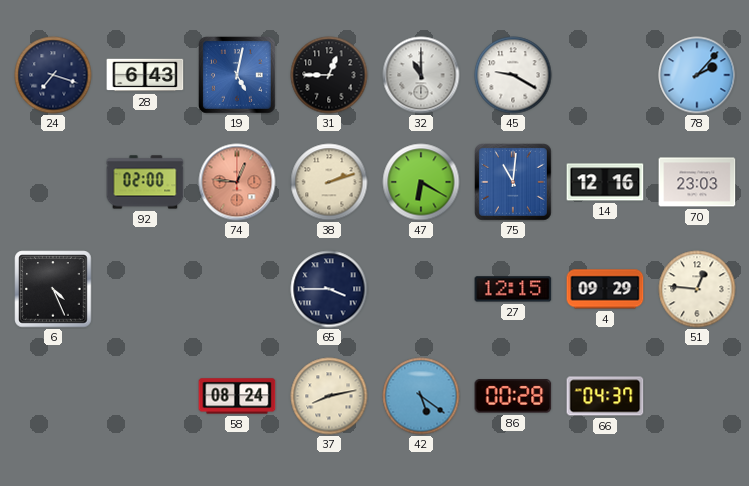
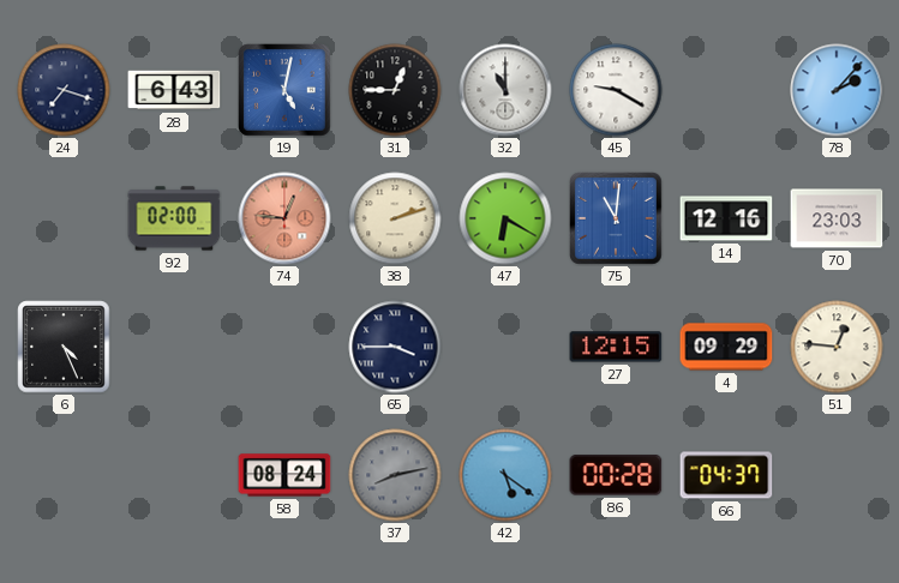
37 dial: cream -> grey
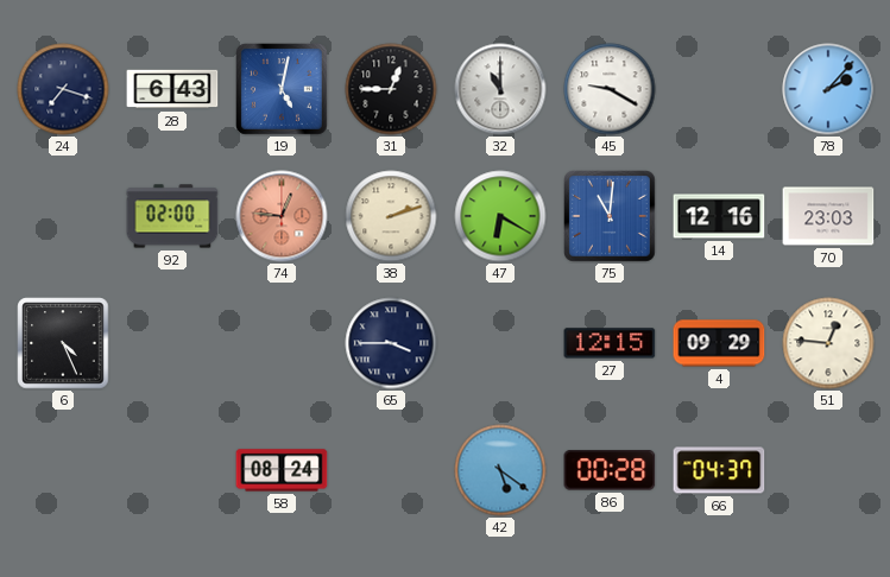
37: 8:13 -> none
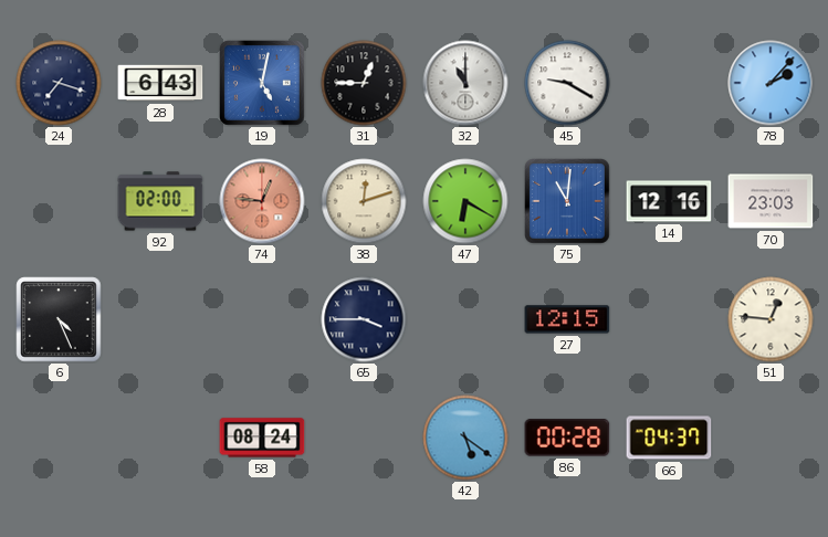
38: 2:12 -> 12:12
4: 09:29 -> none
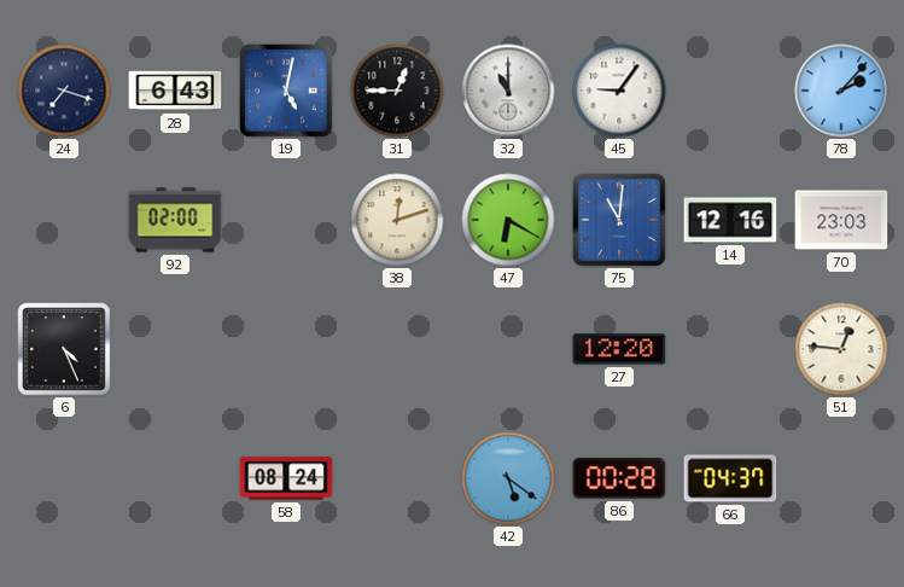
45: 9:20 -> 9:06
74: 12:46 -> none
65: 3:45 -> none
27: 12:15 -> 12:20
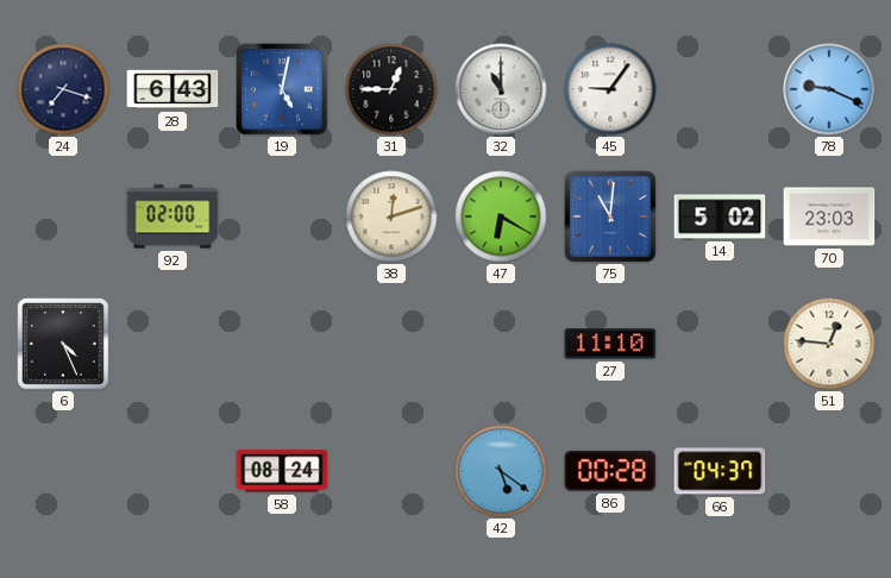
78: 2:07 -> 9:19
14: 12:16 -> 5:02
27: 12:20 -> 11:10
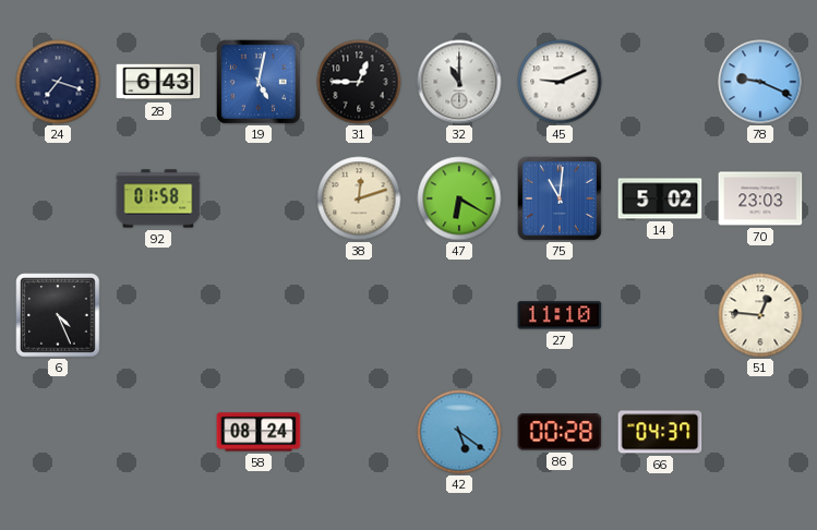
45: 9:06 -> 9:11
92: 02:00 -> 01:58
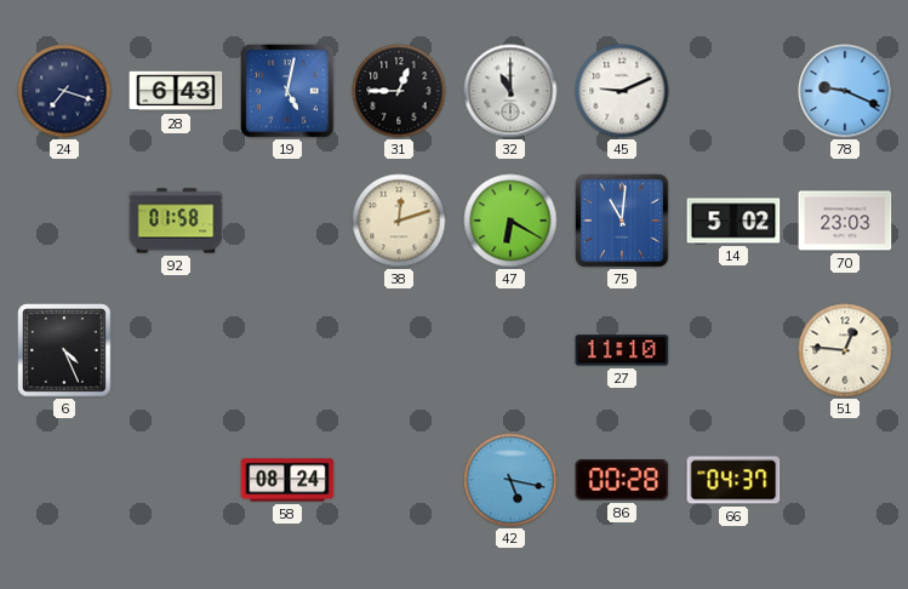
42: 5:21 -> 5:17
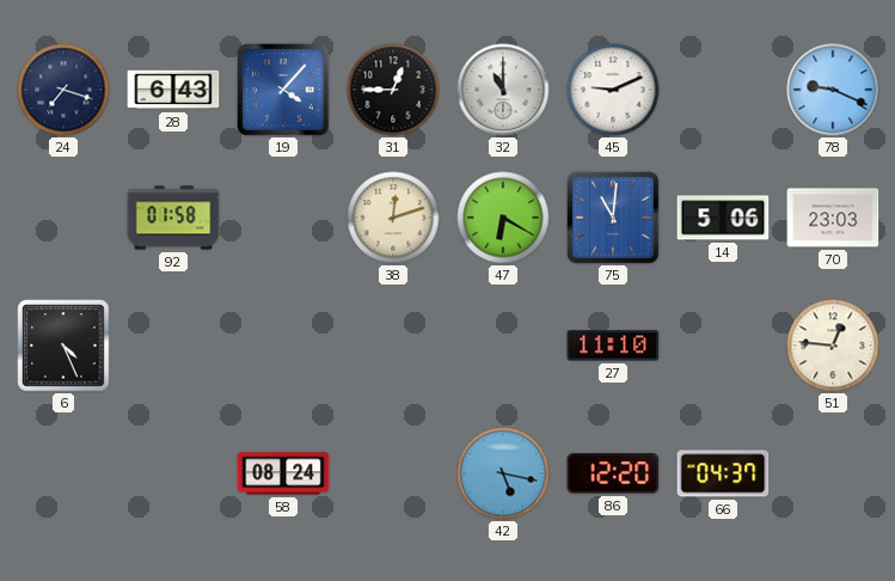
19: 5:02 -> 4:07
14: 5:02 -> 5:06
86: 00:28 -> 12:20
